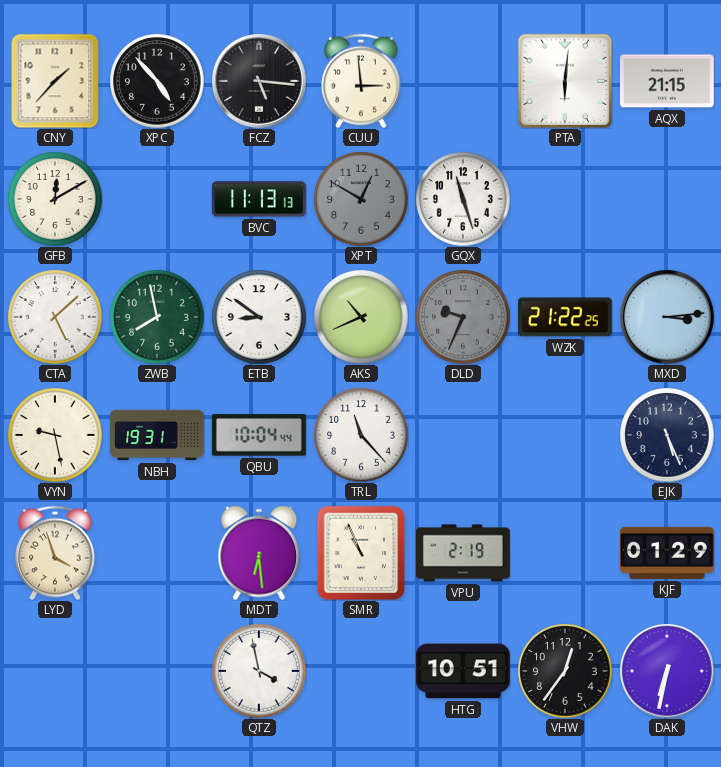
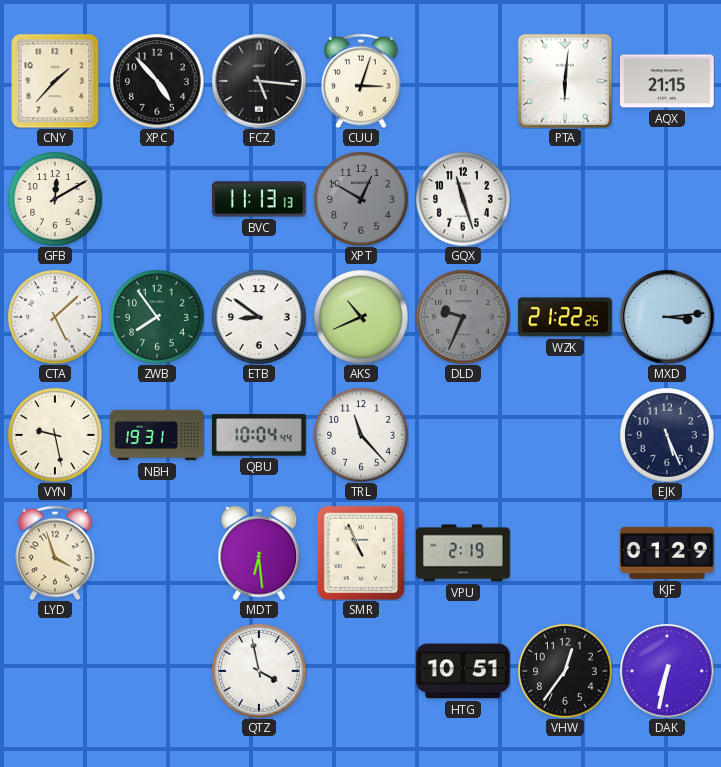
CUU: 2:59 -> 3:03
ZWB: 7:58 -> 7:54
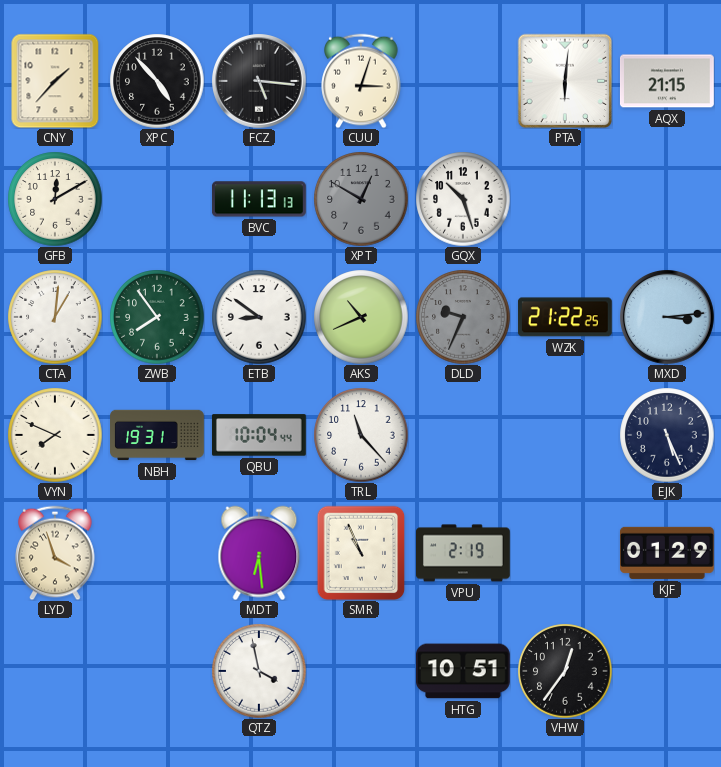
GQX: 11:27 -> 10:27
CTA: 5:08 -> 1:01
VYN: 9:28 -> 7:49
DAK: 6:32 -> none
